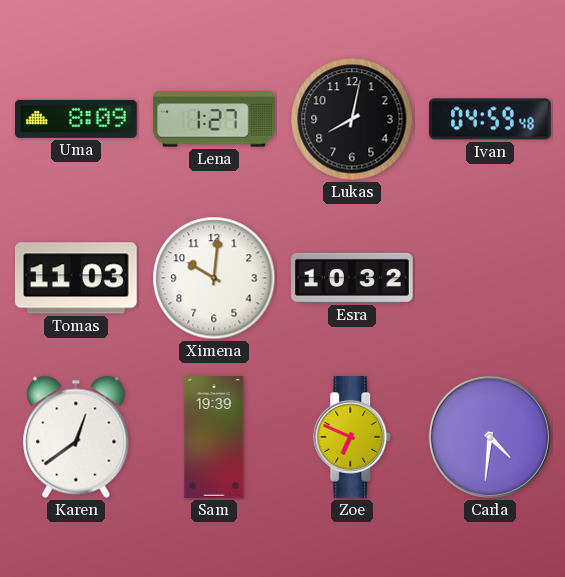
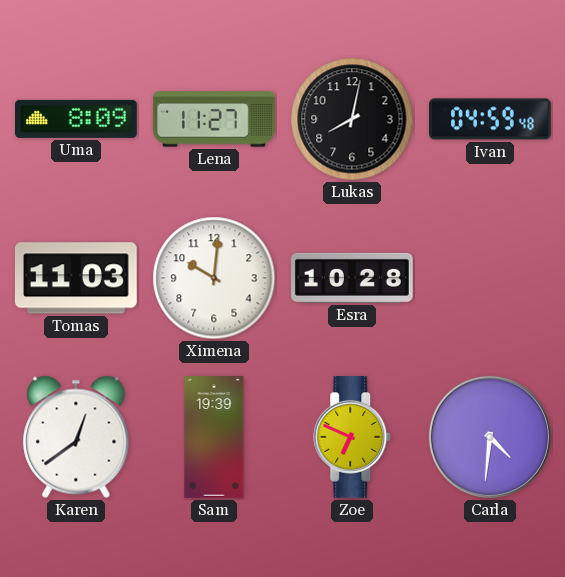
Lena: 1:27 -> 11:27
Esra: 10:32 -> 10:28
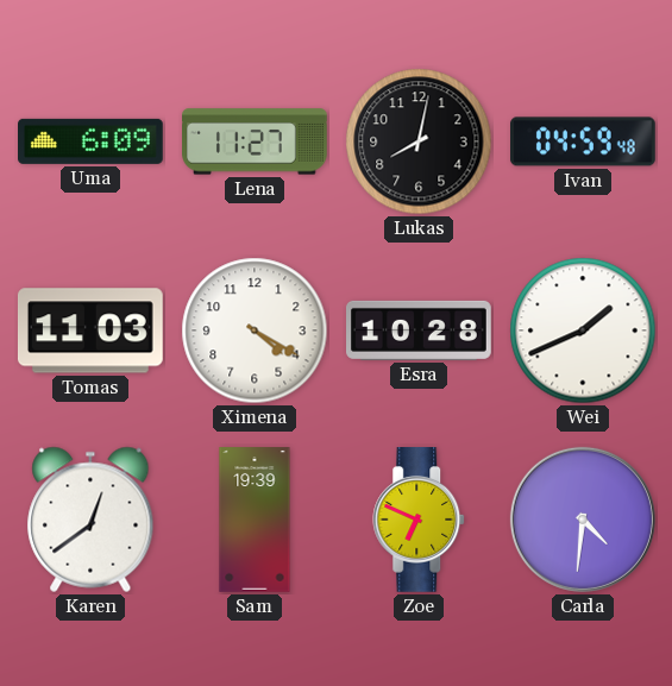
Uma: 8:09 -> 6:09
Ximena: 10:01 -> 4:20
Wei: none -> 1:41
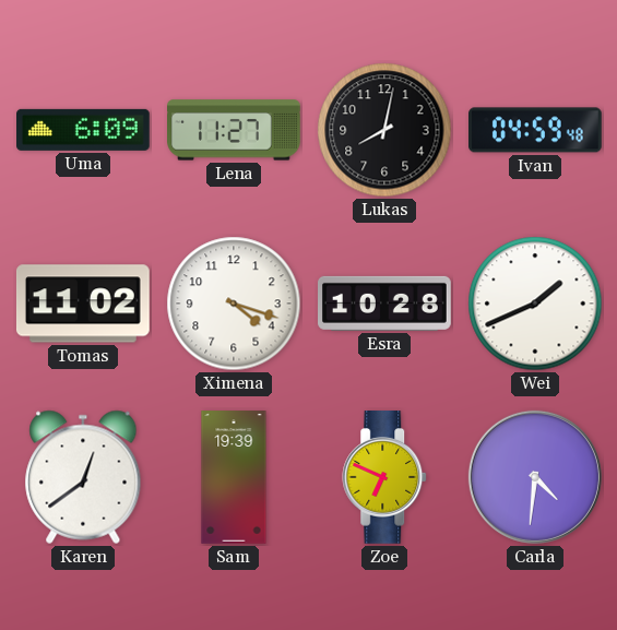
Tomas: 11:03 -> 11:02
Ximena: 4:20 -> 4:18
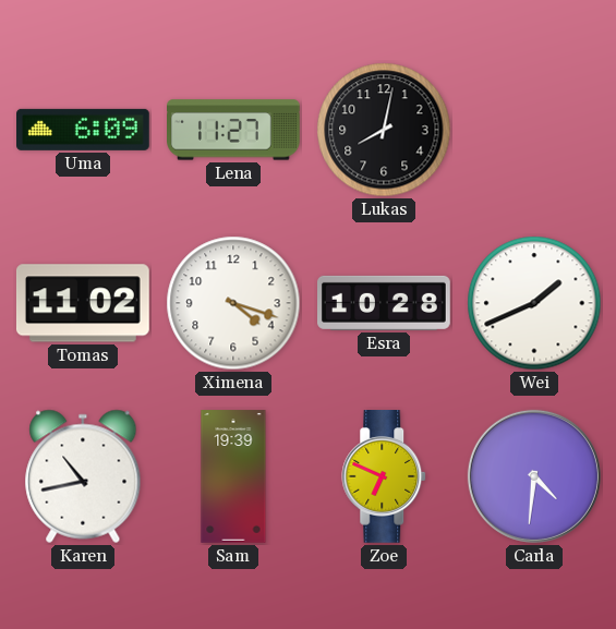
Ivan: 04:59 -> none
Karen: 12:39 -> 10:43
